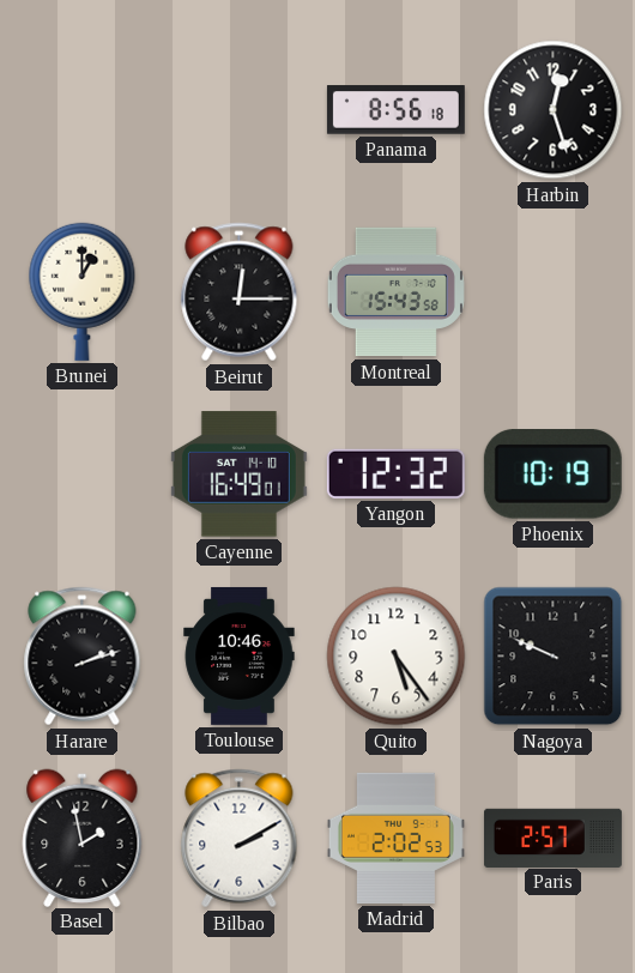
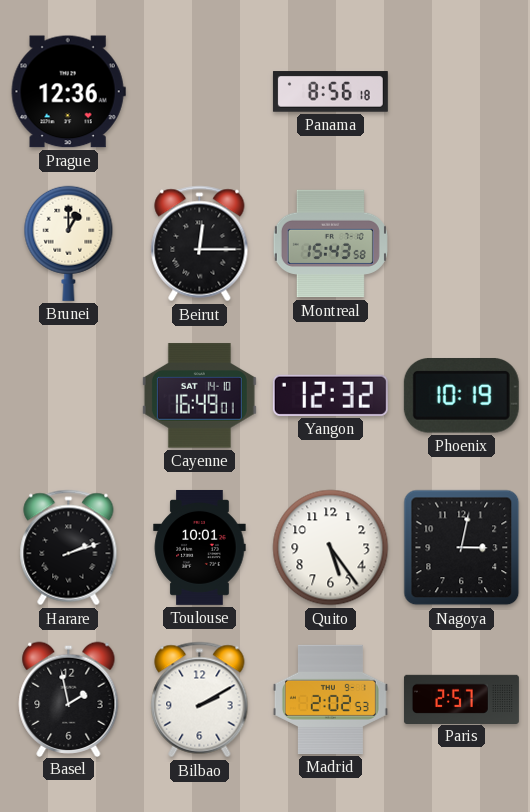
Prague: none -> 12:36
Harbin: 12:27 -> none
Toulouse: 10:46 -> 10:01
Nagoya: 9:49 -> 3:02
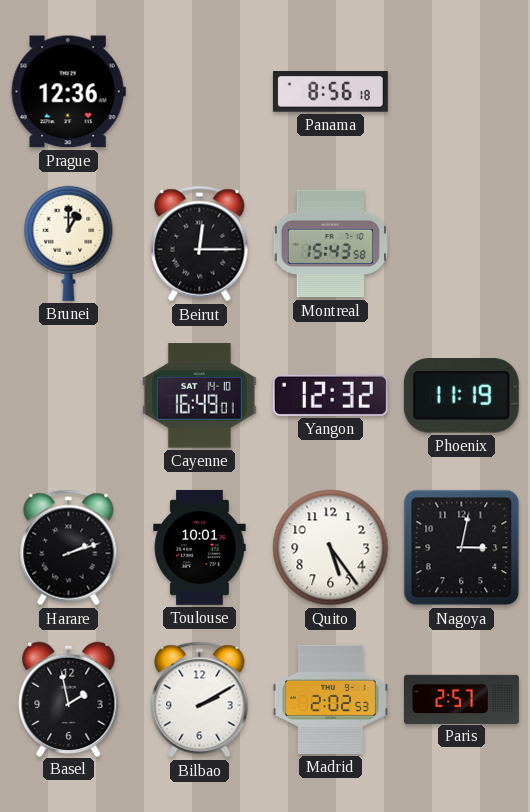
Phoenix: 10:19 -> 11:19
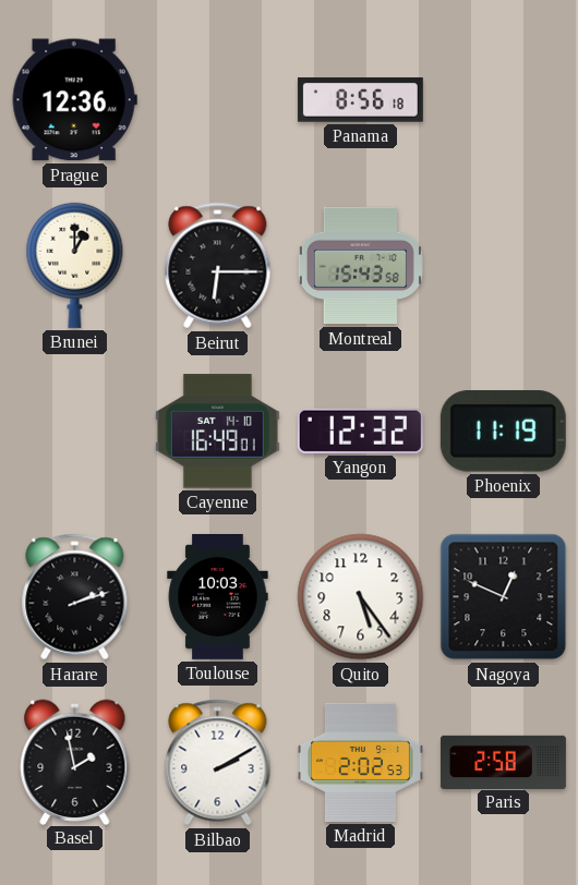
Beirut: 12:15 -> 6:15
Toulouse: 10:01 -> 10:03
Nagoya: 3:02 -> 12:49
Paris: 2:57 -> 2:58
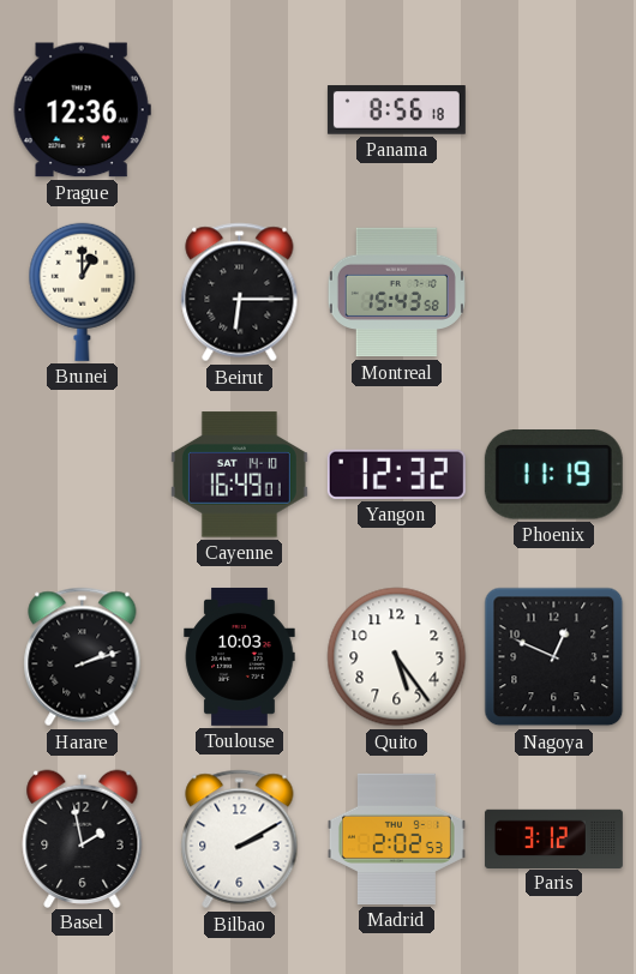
Paris: 2:58 -> 3:12
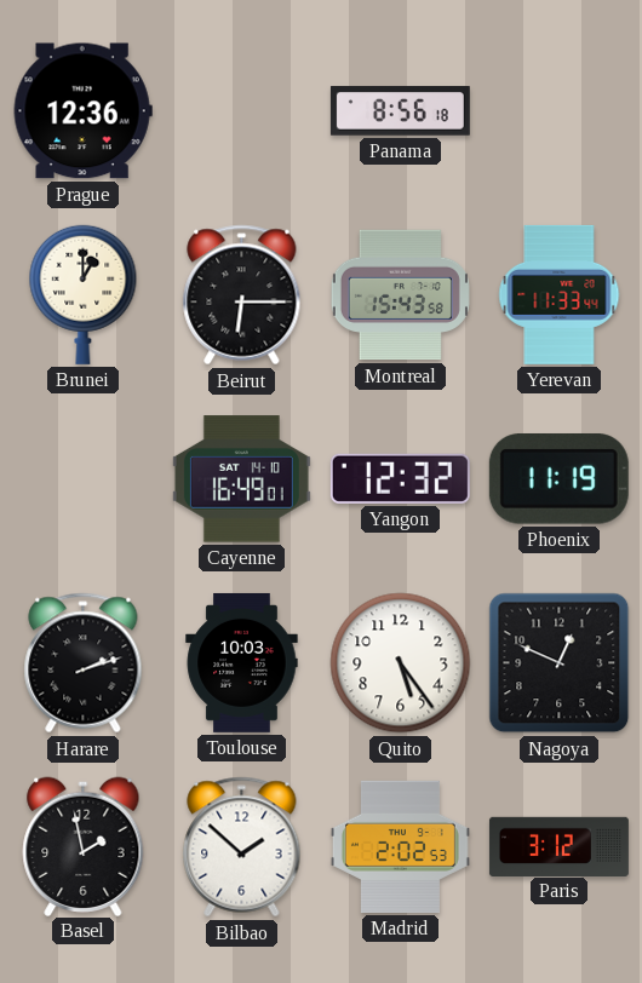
Yerevan: none -> 11:33
Bilbao: 2:10 -> 1:52
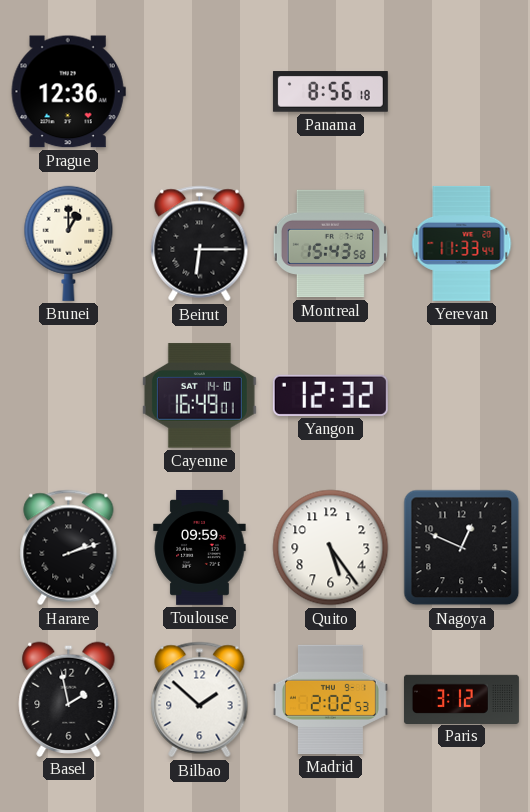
Phoenix: 11:19 -> none
Toulouse: 10:03 -> 09:59
